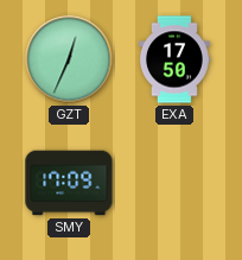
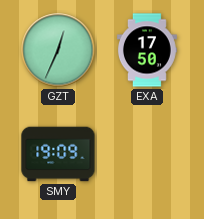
SMY: 17:09 -> 19:09
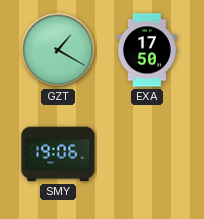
GZT: 12:34 -> 1:20
SMY: 19:09 -> 19:06
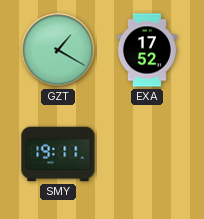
EXA: 17:50 -> 17:52
SMY: 19:06 -> 19:11
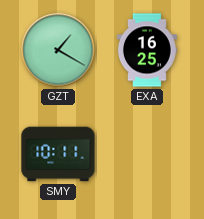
EXA: 17:52 -> 16:25
SMY: 19:11 -> 10:11
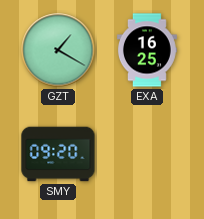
SMY: 10:11 -> 09:20
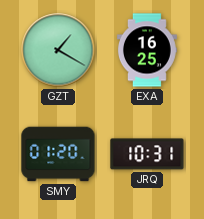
SMY: 09:20 -> 01:20
JRQ: none -> 10:31
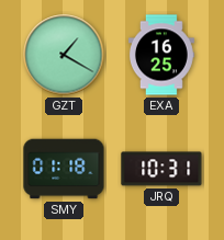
SMY: 01:20 -> 01:18
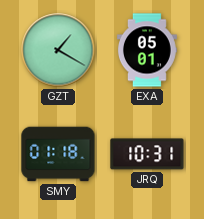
EXA: 16:25 -> 05:01
